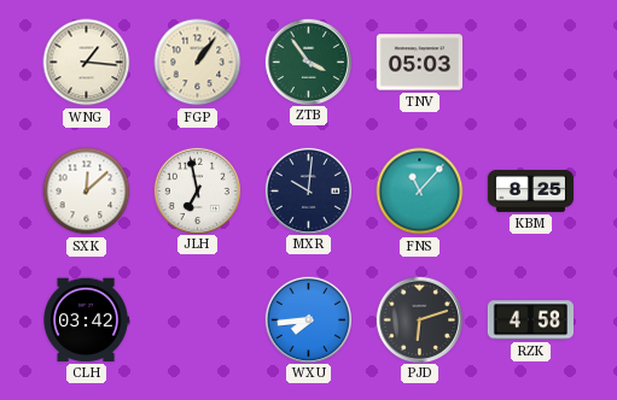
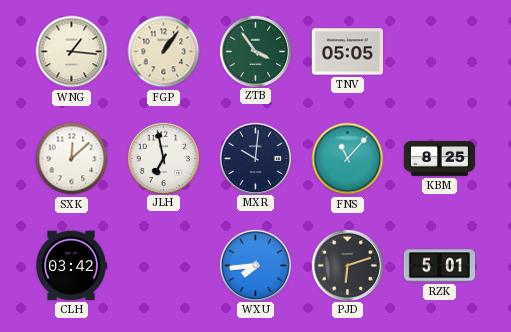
TNV: 05:03 -> 05:05
RZK: 4:58 -> 5:01
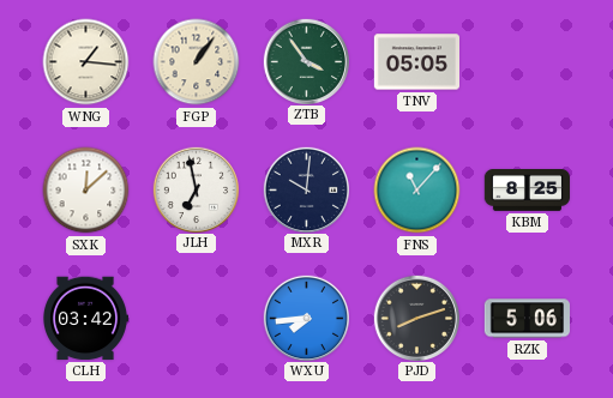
PJD: 6:12 -> 8:12
RZK: 5:01 -> 5:06
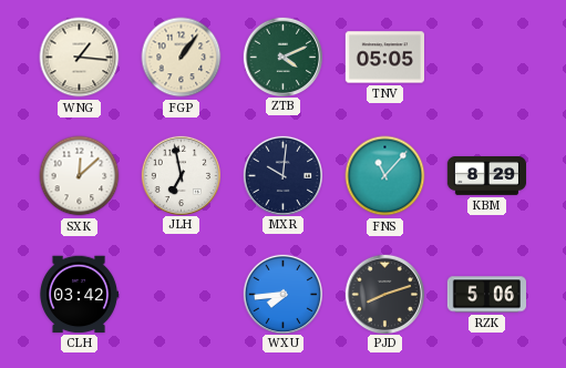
ZTB: 3:54 -> 4:11
KBM: 8:25 -> 8:29
